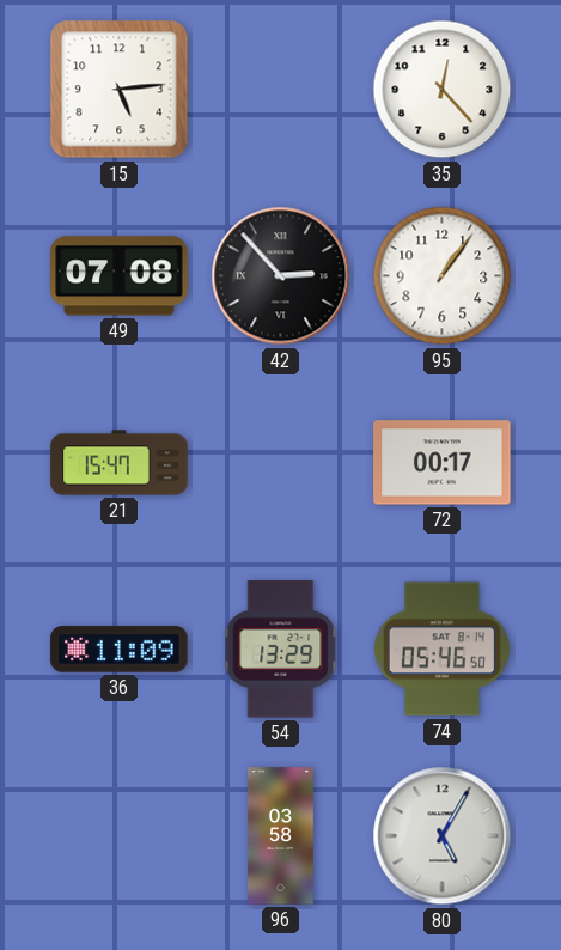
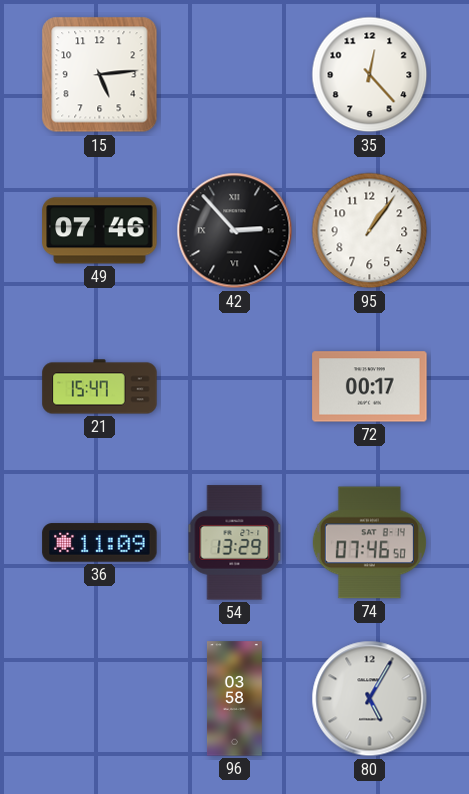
49: 07:08 -> 07:46
74: 05:46 -> 07:46
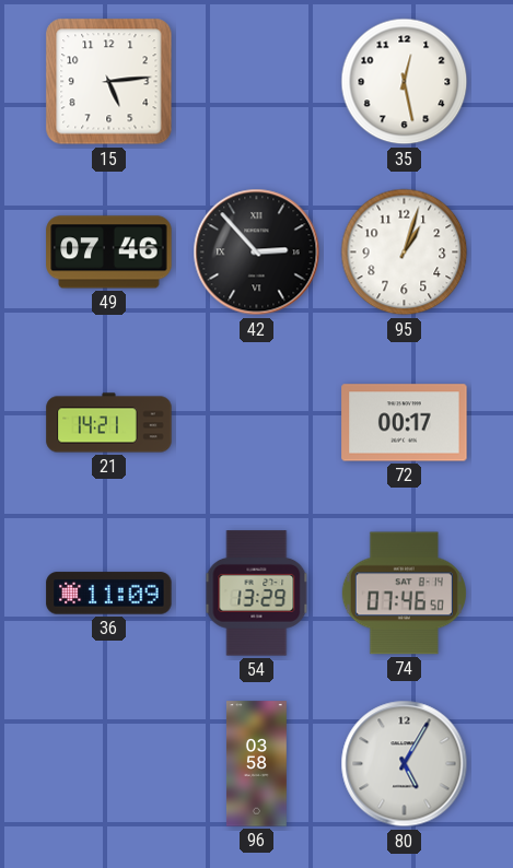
35: 12:23 -> 12:28
95: 1:06 -> 1:03
21: 15:47 -> 14:21
